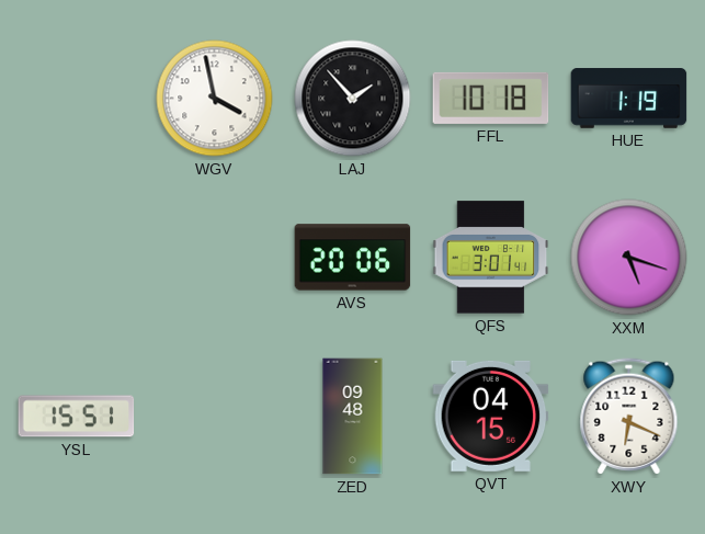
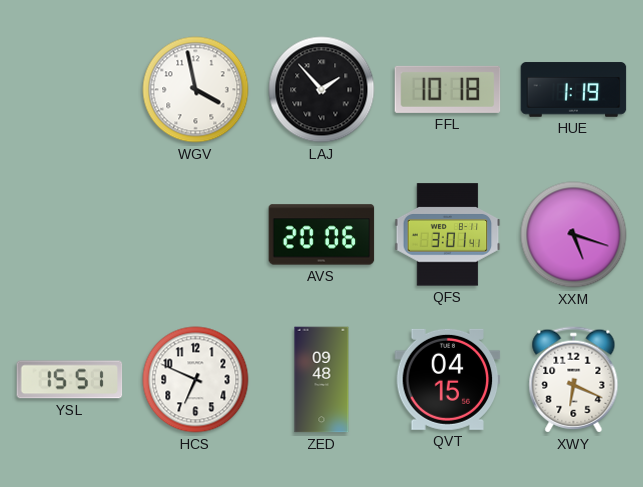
HCS: none -> 6:49
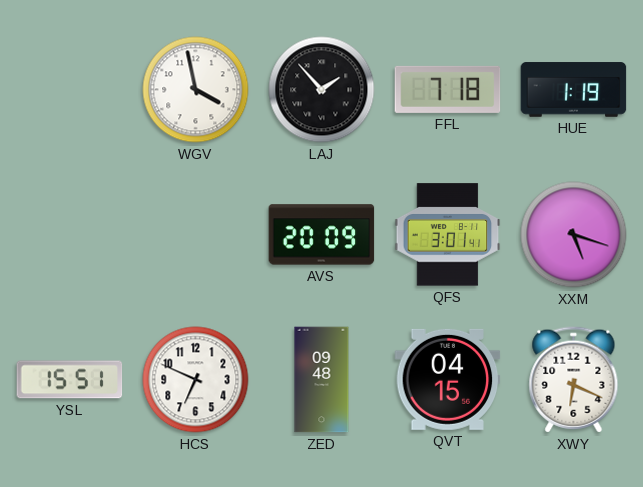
FFL: 10:18 -> 7:18
AVS: 20:06 -> 20:09
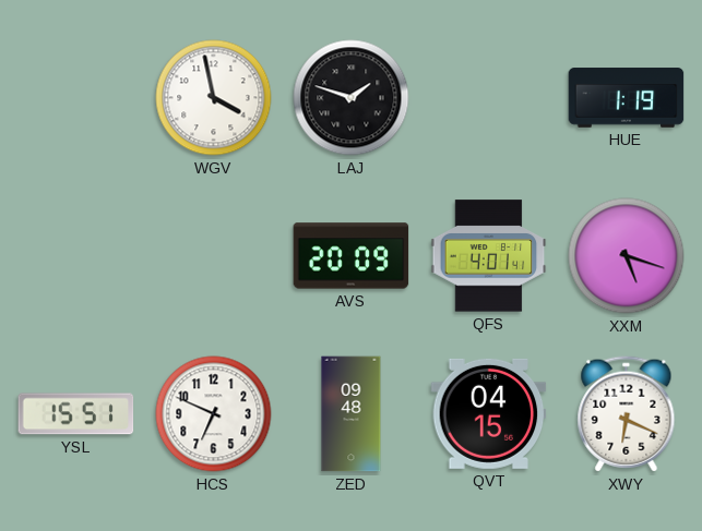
LAJ: 1:53 -> 1:48
FFL: 7:18 -> none
QFS: 3:01 -> 4:01
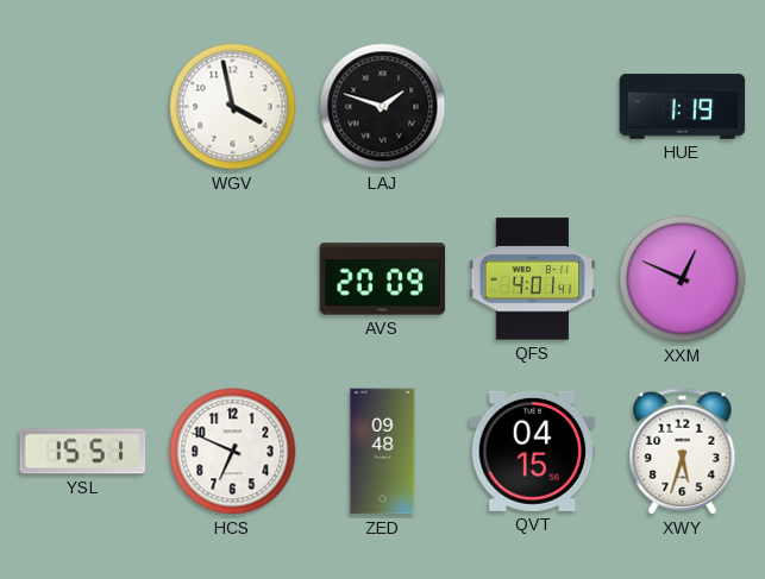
XXM: 5:18 -> 12:49
XWY: 6:19 -> 5:33
